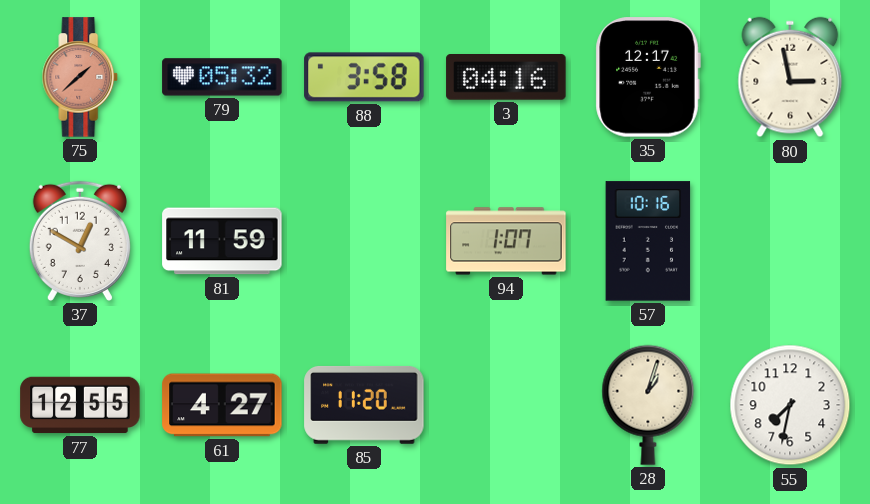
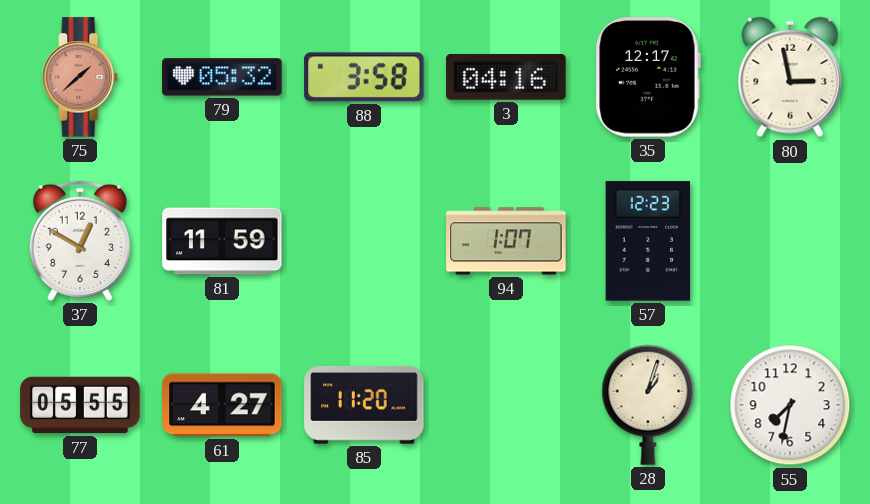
57: 10:16 -> 12:23
77: 12:55 -> 05:55
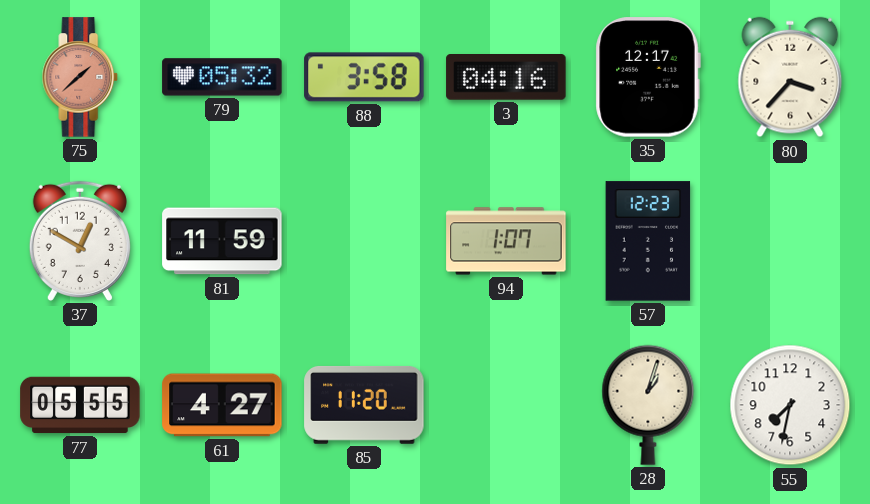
80: 2:58 -> 3:37
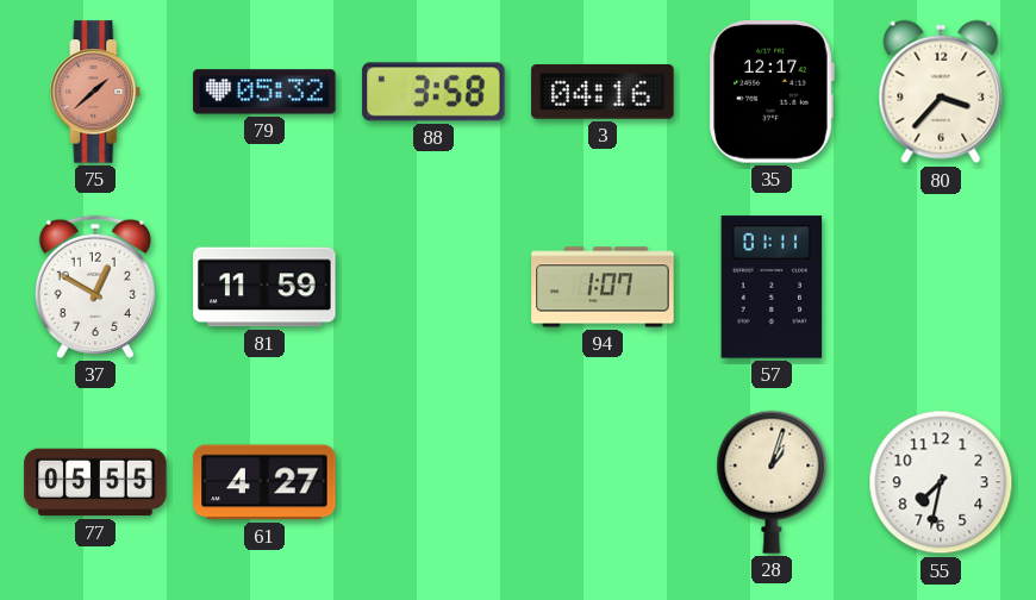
57: 12:23 -> 01:11
85: 11:20 -> none
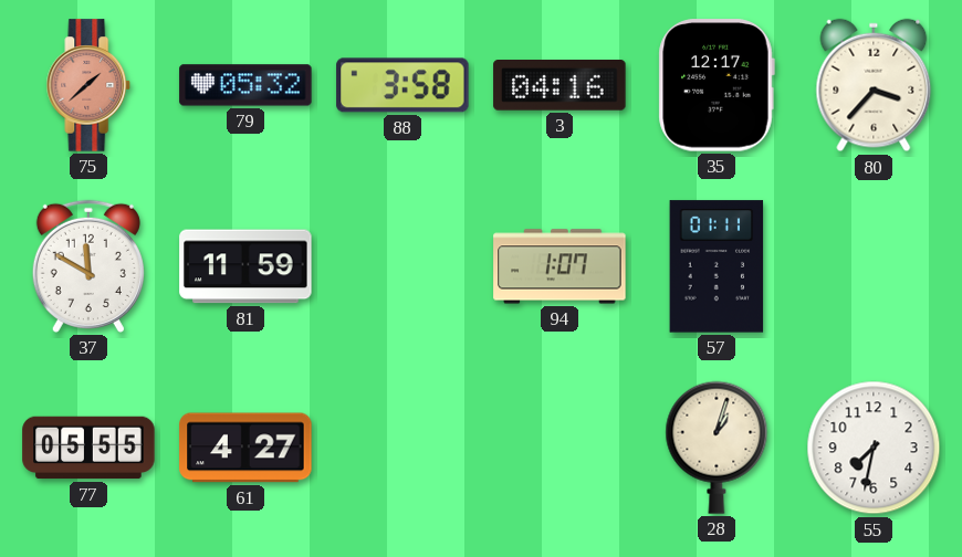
37: 12:50 -> 11:50
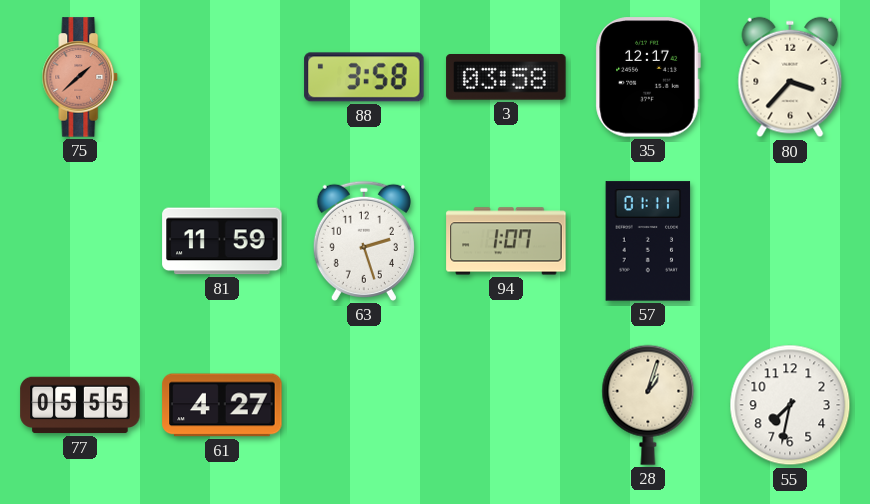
79: 05:32 -> none
3: 04:16 -> 03:58
37: 11:50 -> none
63: none -> 2:27
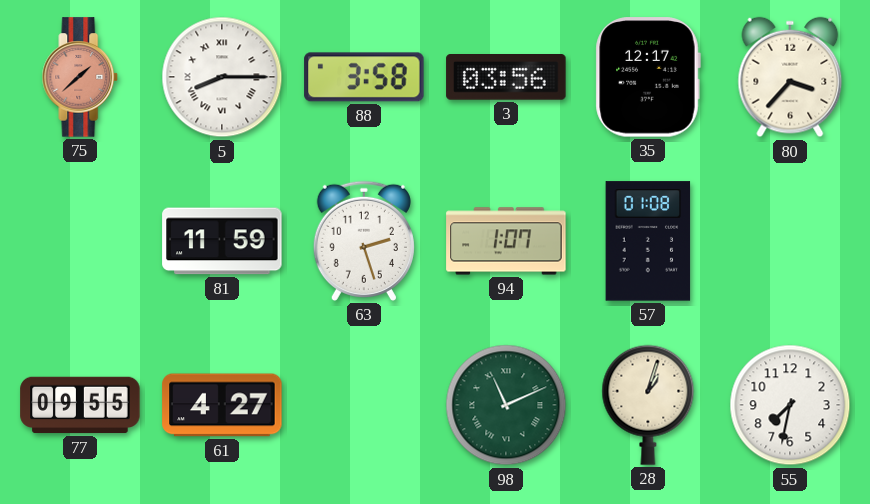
5: none -> 8:15
3: 03:58 -> 03:56
57: 01:11 -> 01:08
77: 05:55 -> 09:55
98: none -> 11:11
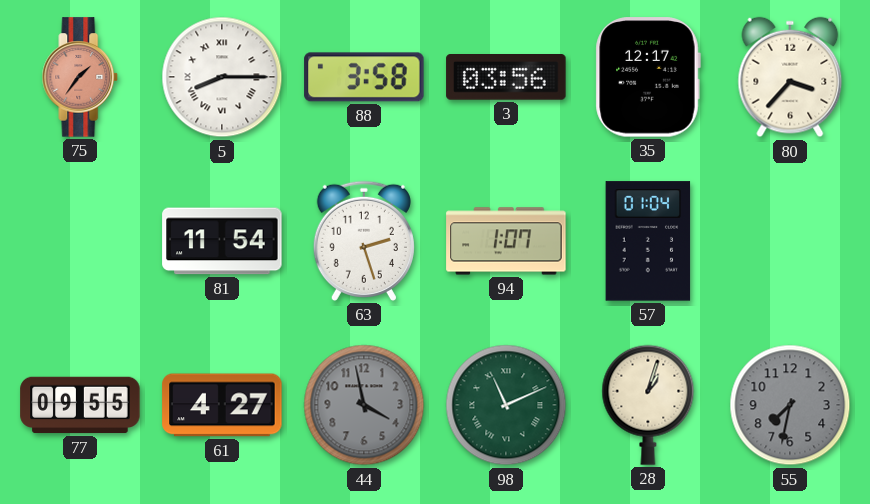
75: 1:38 -> 1:36
81: 11:59 -> 11:54
57: 01:08 -> 01:04
44: none -> 3:58
55 dial: white -> grey
